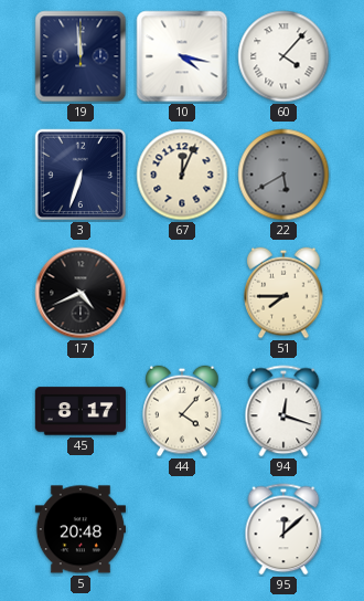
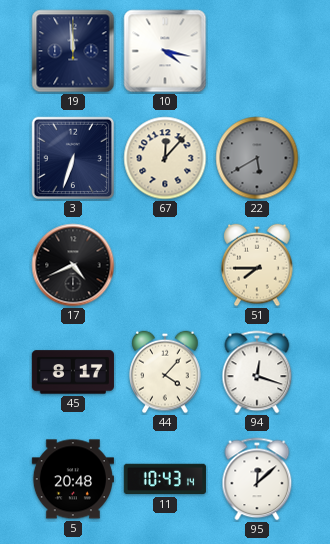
60: 4:07 -> none
67: 12:04 -> 12:07
11: none -> 10:43
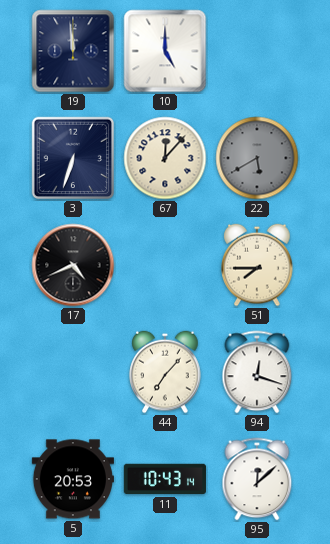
10: 4:17 -> 5:00
45: 8:17 -> none
44: 4:07 -> 7:07
5: 20:48 -> 20:53
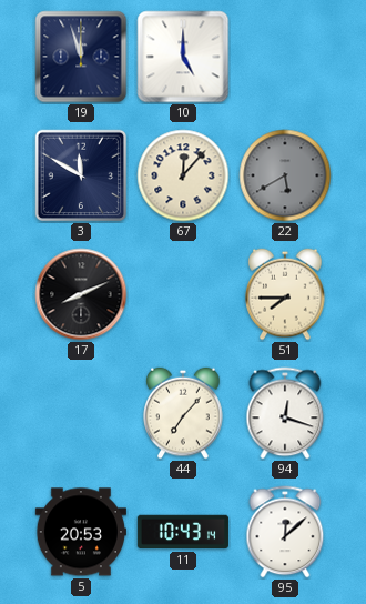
19: 11:59 -> 11:57
3: 6:33 -> 11:50
17: 4:41 -> 8:11
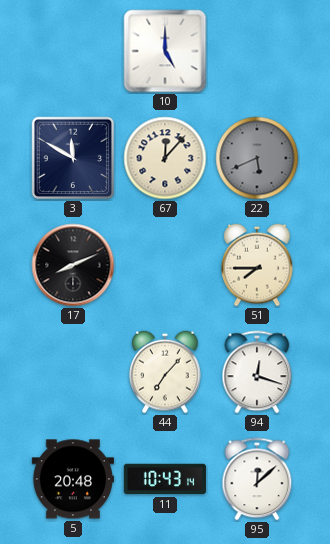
19: 11:57 -> none
22: 5:40 -> 5:41
5: 20:53 -> 20:48
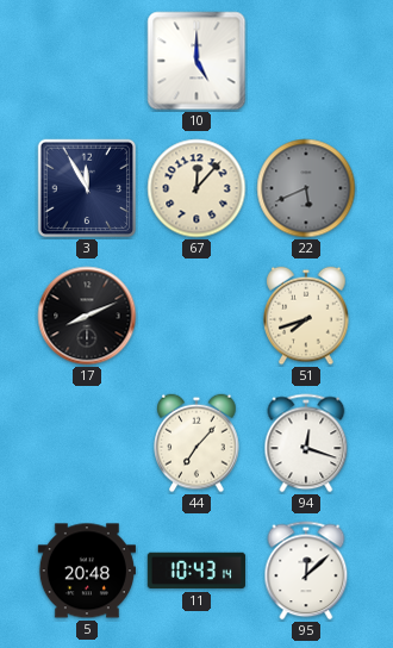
3: 11:50 -> 11:55
51: 7:45 -> 7:42
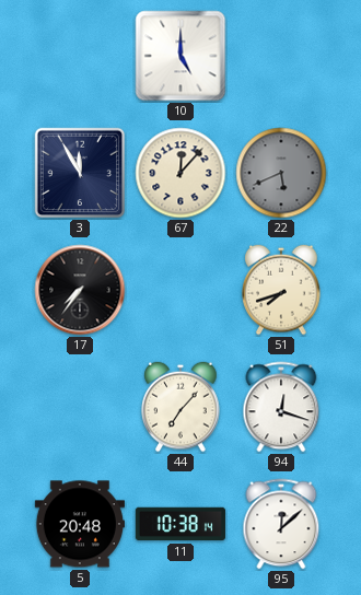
17: 8:11 -> 7:36
11: 10:43 -> 10:38
